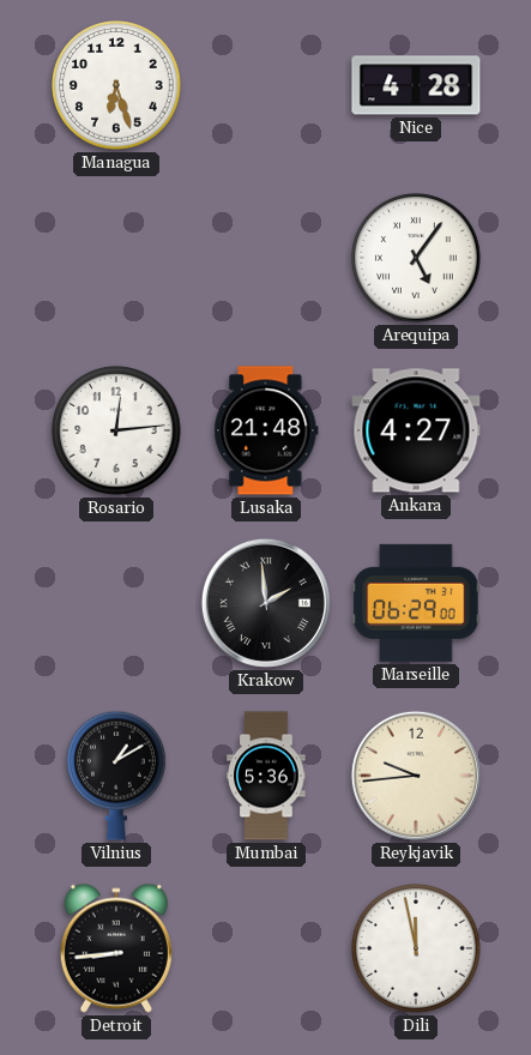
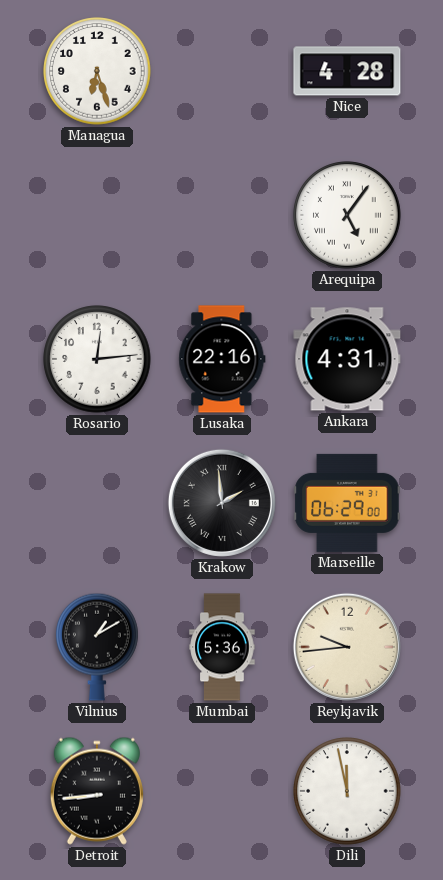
Lusaka: 21:48 -> 22:16
Ankara: 4:27 -> 4:31
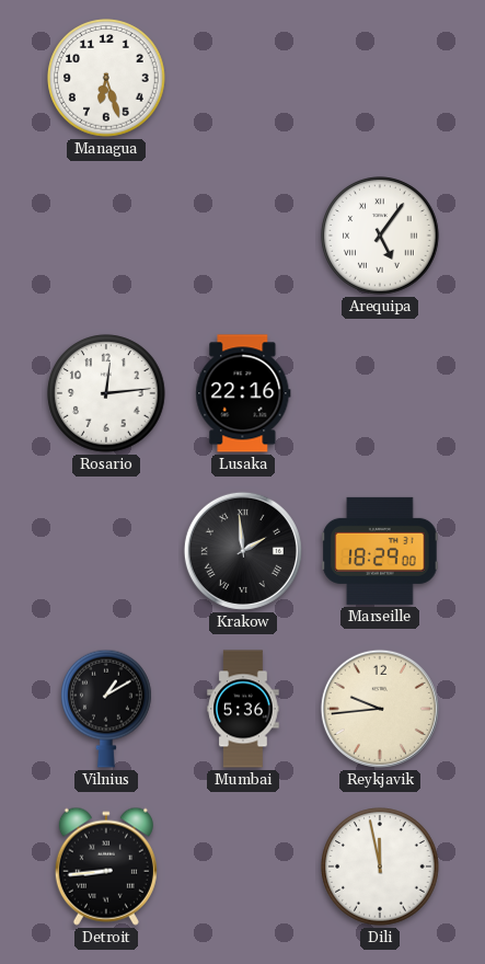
Nice: 4:28 -> none
Ankara: 4:31 -> none
Marseille: 06:29 -> 18:29
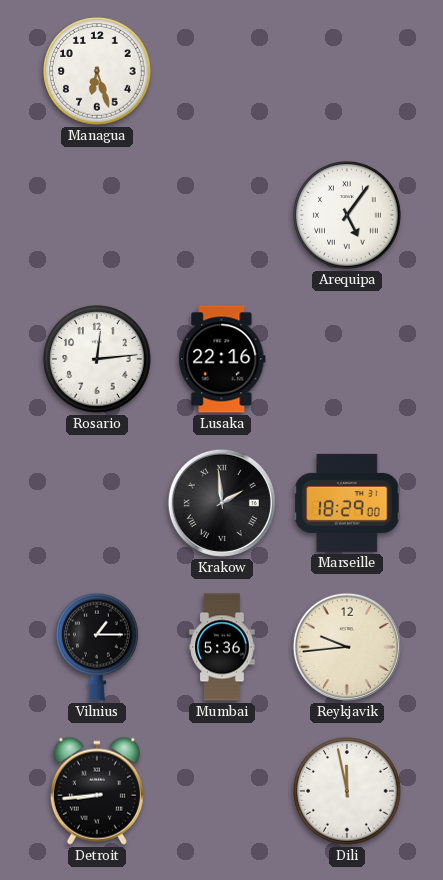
Vilnius: 1:10 -> 1:15
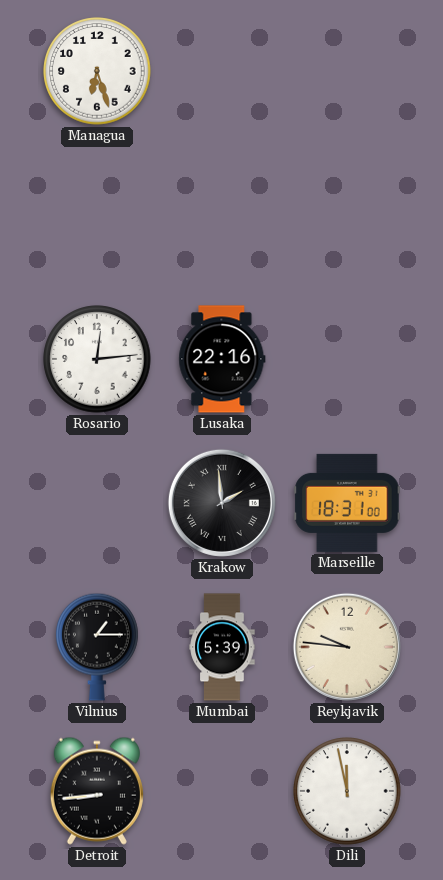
Arequipa: 5:06 -> none
Marseille: 18:29 -> 18:31
Mumbai: 5:36 -> 5:39
Reykjavik: 9:44 -> 9:46
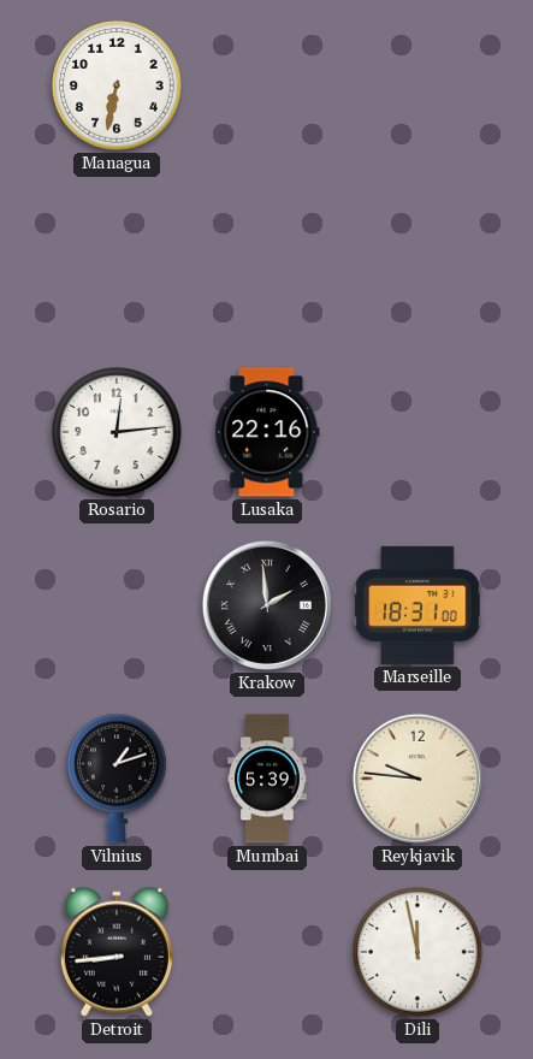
Managua: 6:27 -> 6:32
Vilnius: 1:15 -> 1:12
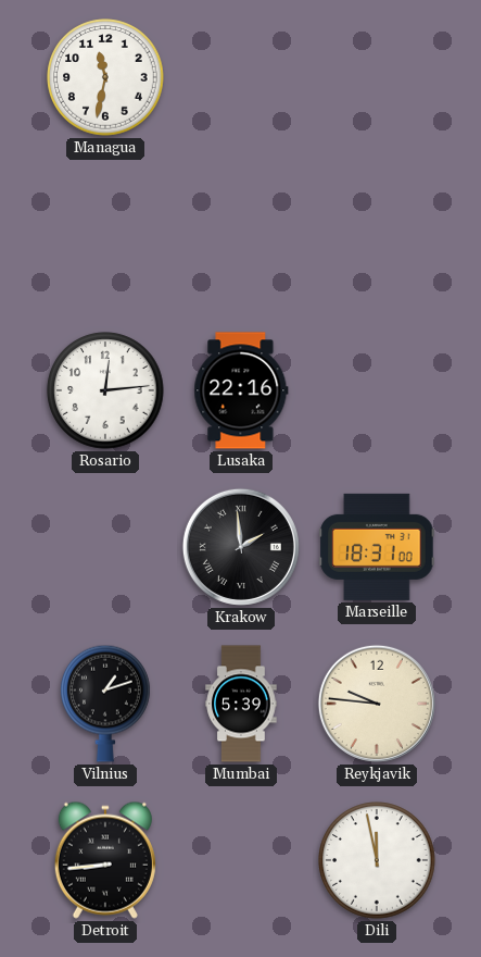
Managua: 6:32 -> 11:32
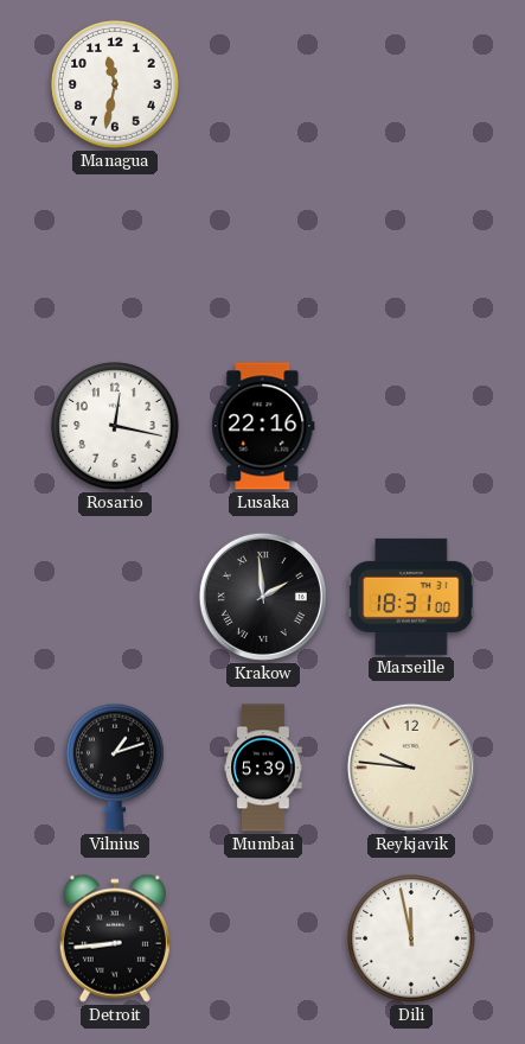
Rosario: 12:14 -> 12:17
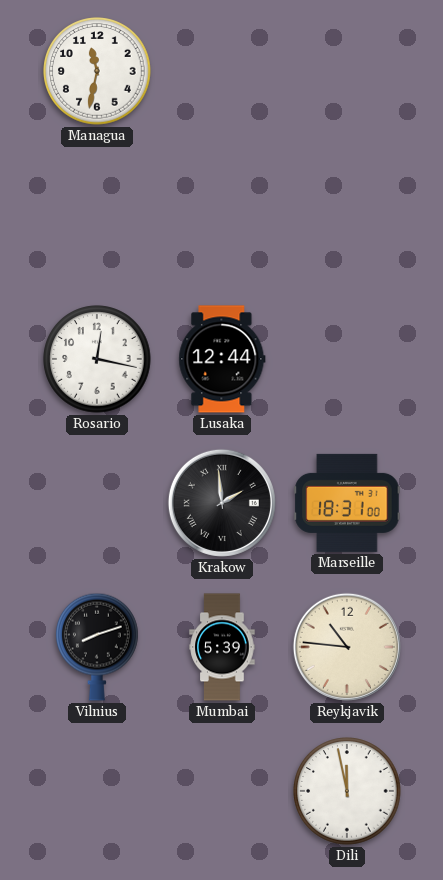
Lusaka: 22:16 -> 12:44
Vilnius: 1:12 -> 8:12
Reykjavik: 9:46 -> 10:46
Detroit: 8:44 -> none
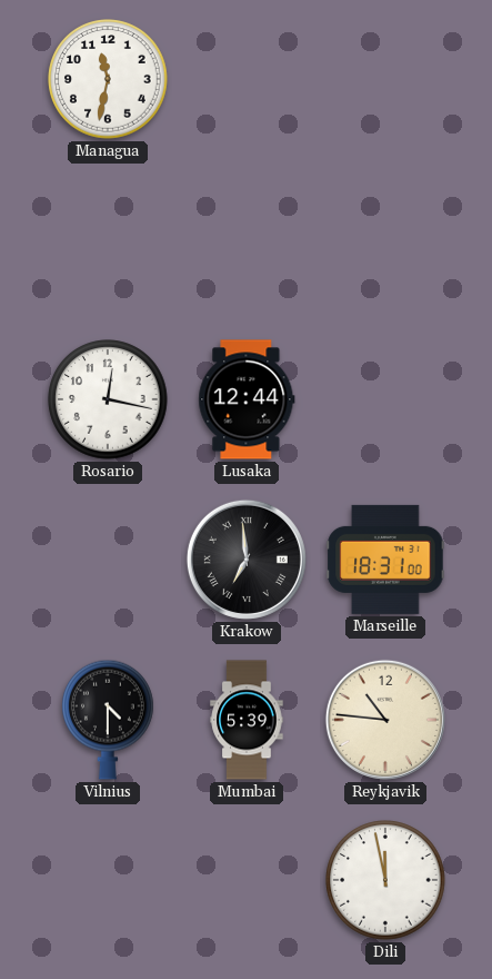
Krakow: 1:59 -> 6:59
Vilnius: 8:12 -> 4:30
